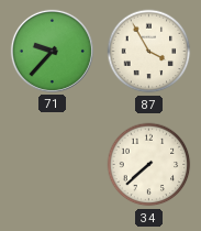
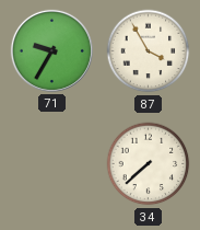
71: 9:37 -> 9:35
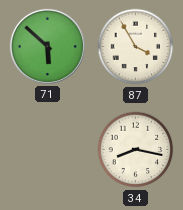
71: 9:35 -> 5:52
34: 7:38 -> 8:17
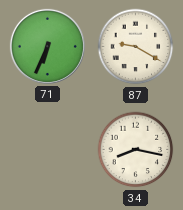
71: 5:52 -> 6:34
87: 3:55 -> 9:20
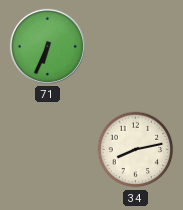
87: 9:20 -> none
34: 8:17 -> 8:13
